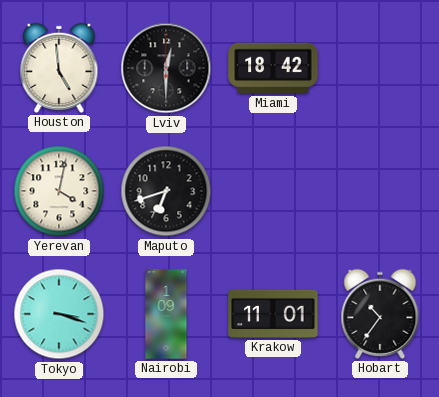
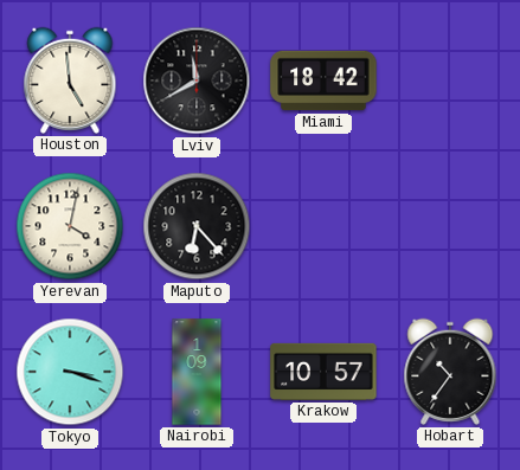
Lviv: 12:30 -> 11:40
Maputo: 6:42 -> 6:23
Krakow: 11:01 -> 10:57
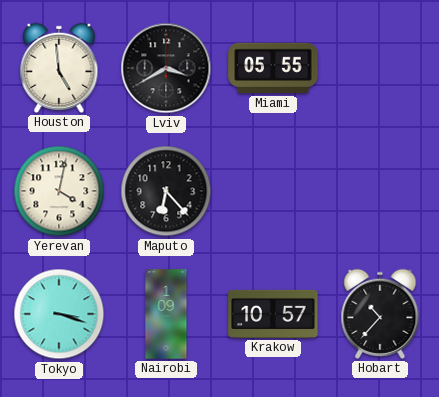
Lviv: 11:40 -> 3:40
Miami: 18:42 -> 05:55
Hobart: 10:36 -> 10:37
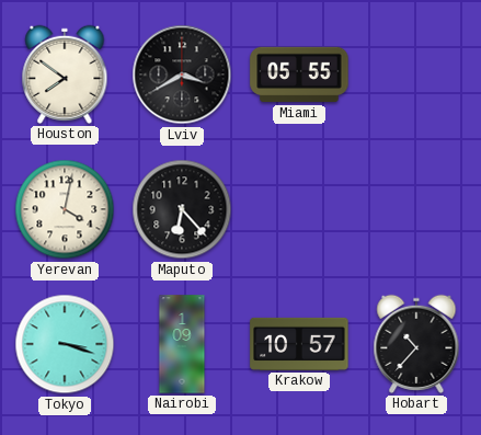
Houston: 4:59 -> 7:51
